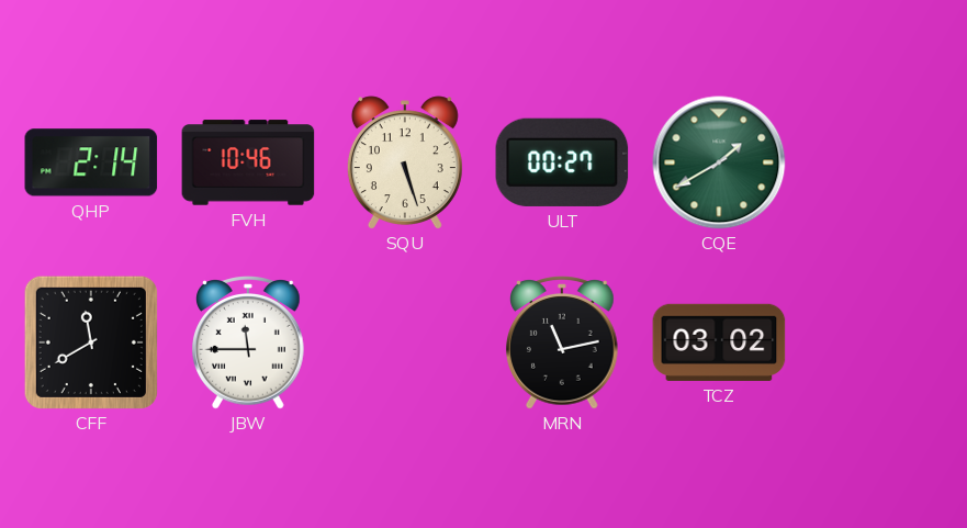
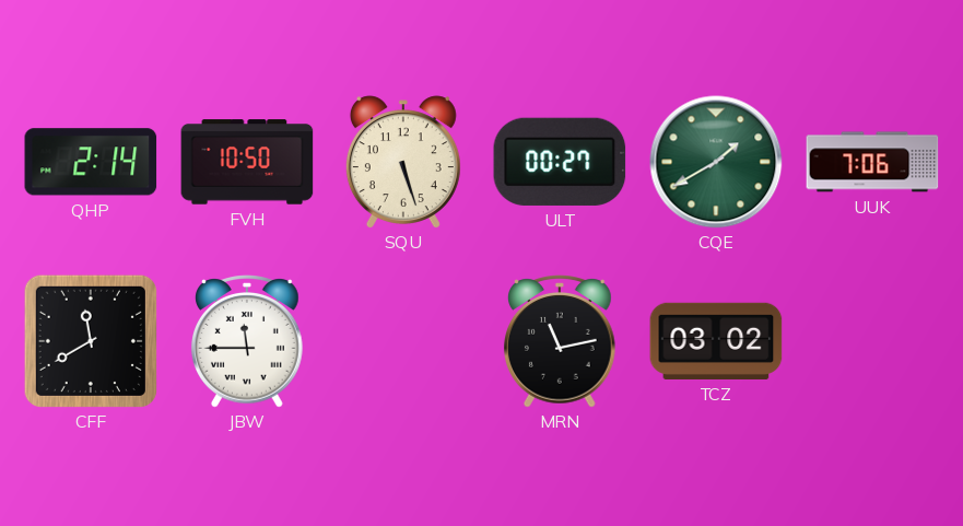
FVH: 10:46 -> 10:50
UUK: none -> 7:06
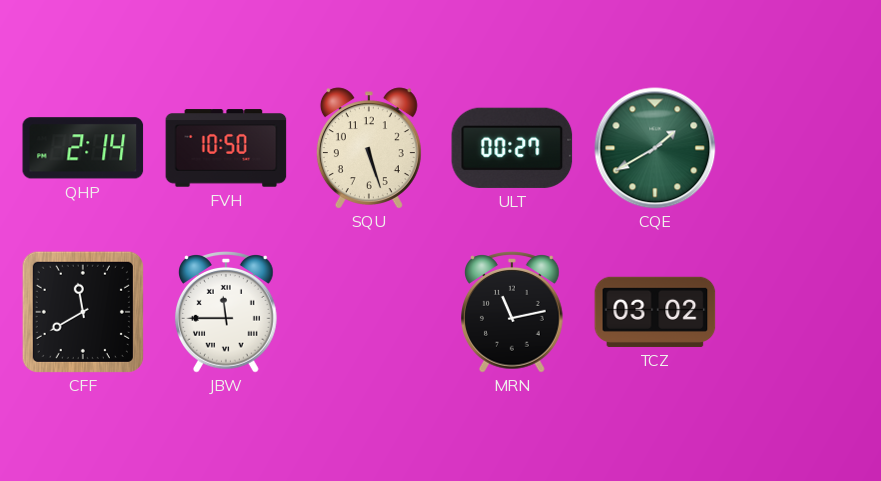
UUK: 7:06 -> none
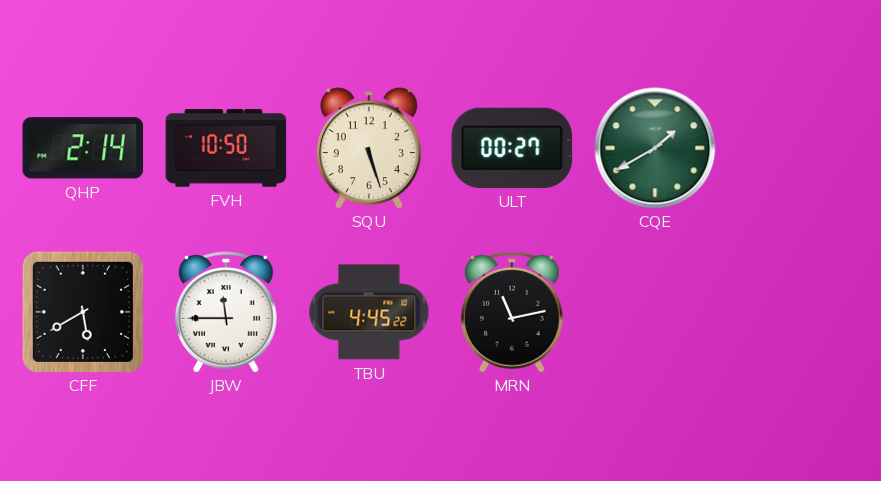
CFF: 11:40 -> 5:40
TBU: none -> 4:45
TCZ: 03:02 -> none
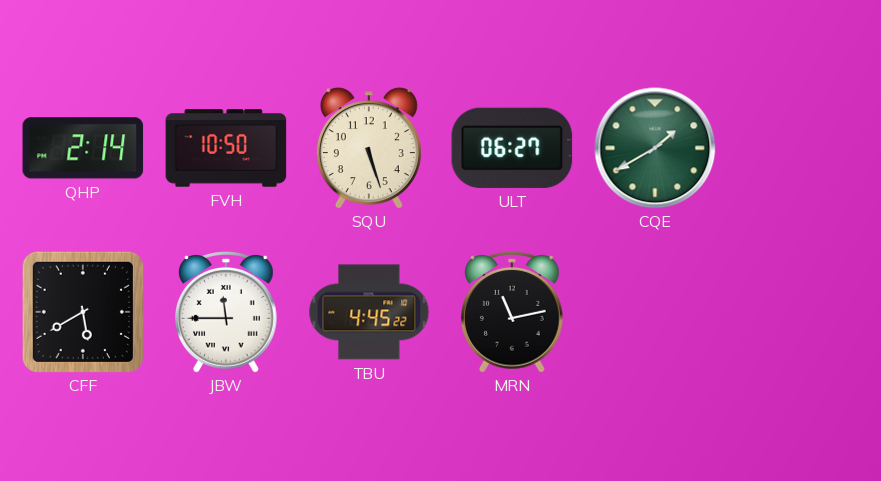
ULT: 00:27 -> 06:27
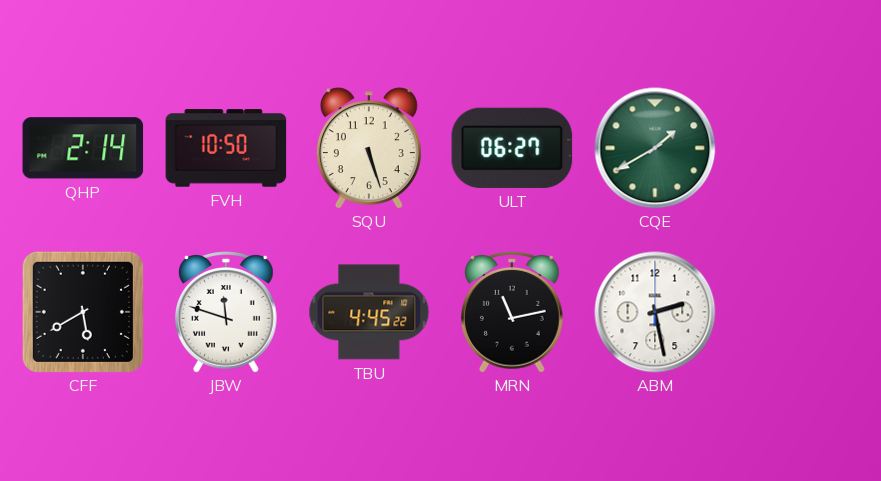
JBW: 11:45 -> 11:48
ABM: none -> 2:28
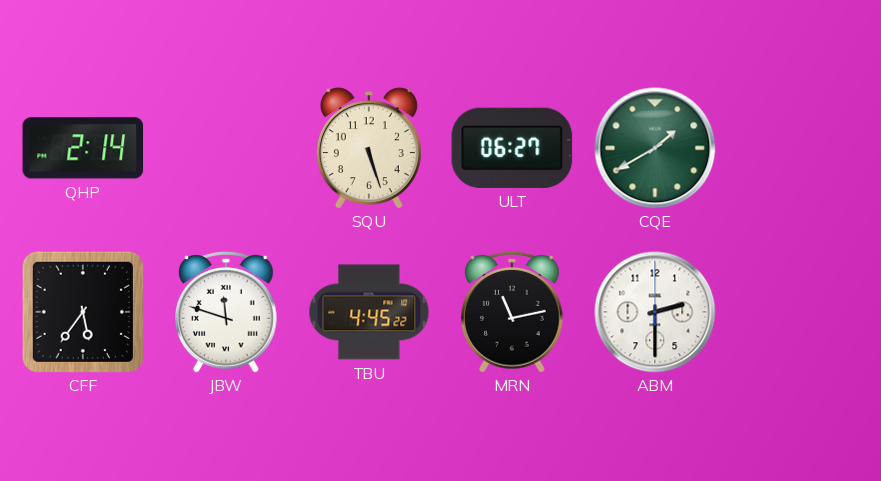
FVH: 10:50 -> none
CFF: 5:40 -> 5:36
ABM: 2:28 -> 2:30
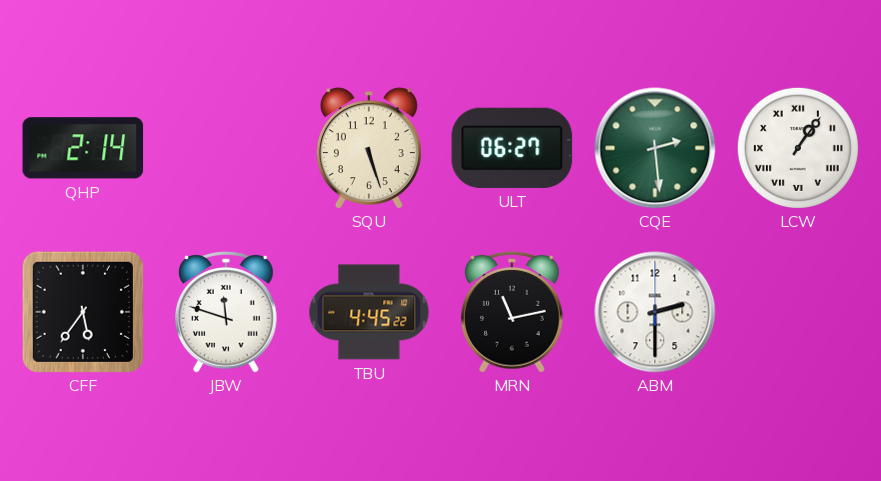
CQE: 1:40 -> 2:29
LCW: none -> 1:06
